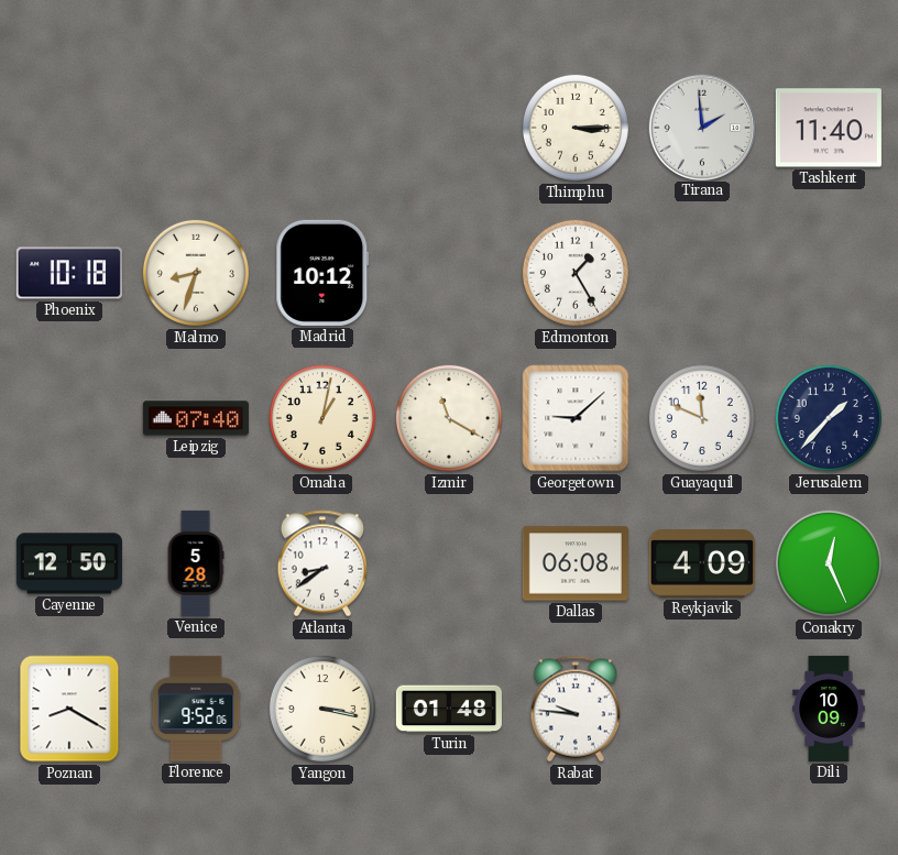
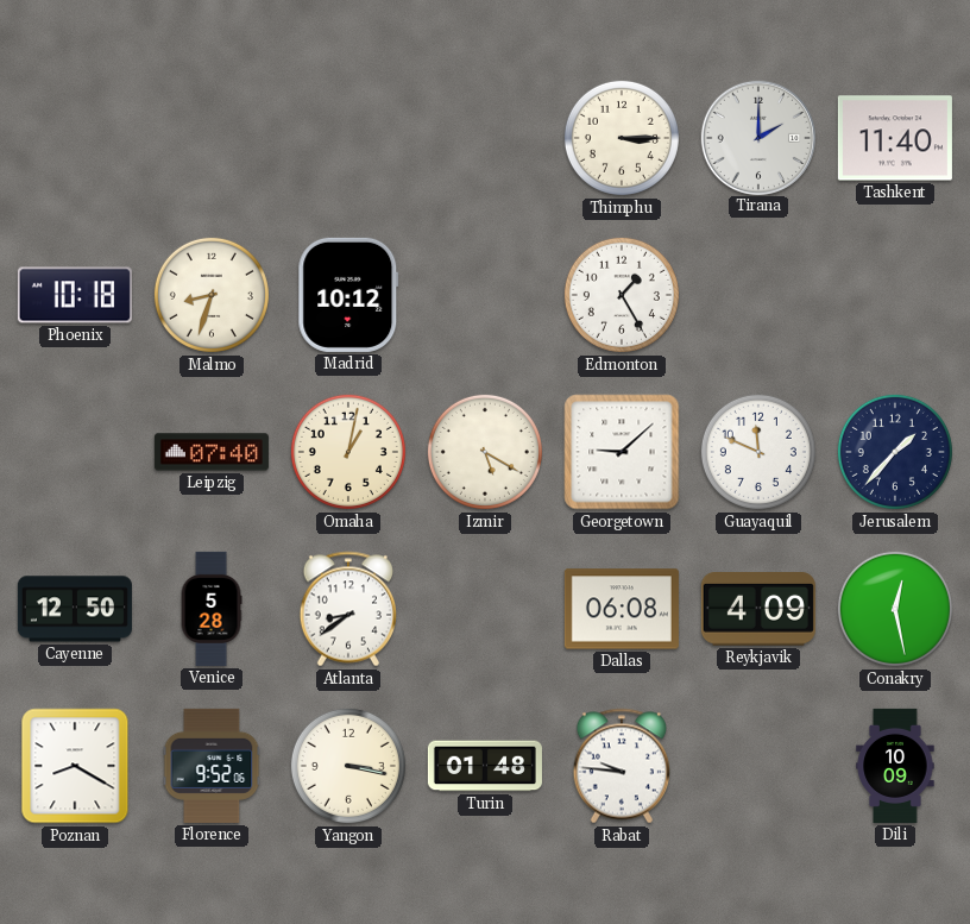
Tirana: 1:59 -> 2:00
Izmir: 11:20 -> 5:20
Conakry: 12:26 -> 12:28
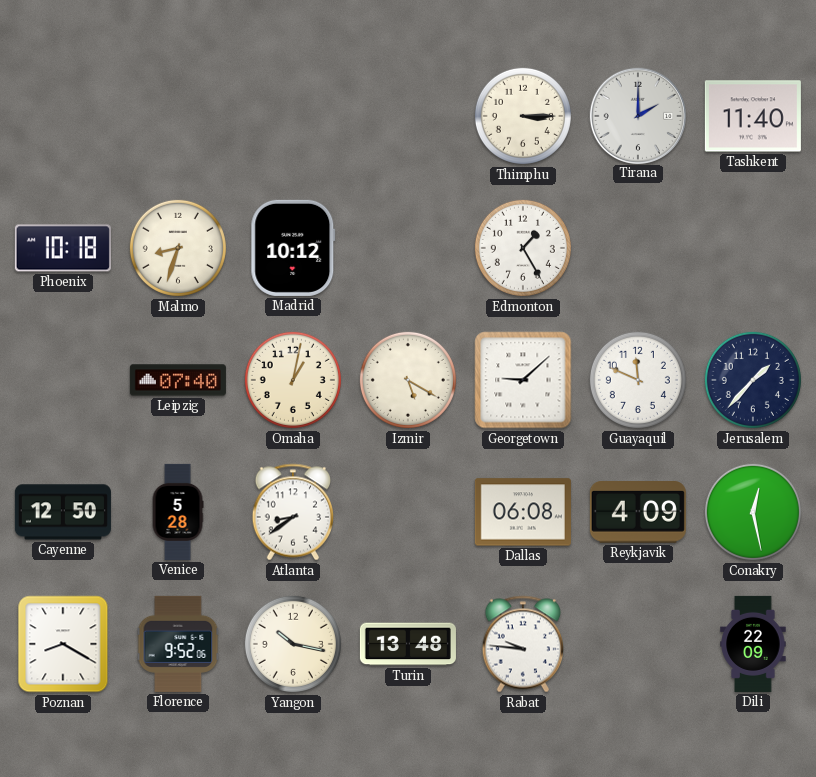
Yangon: 3:17 -> 10:17
Turin: 01:48 -> 13:48
Dili: 10:09 -> 22:09
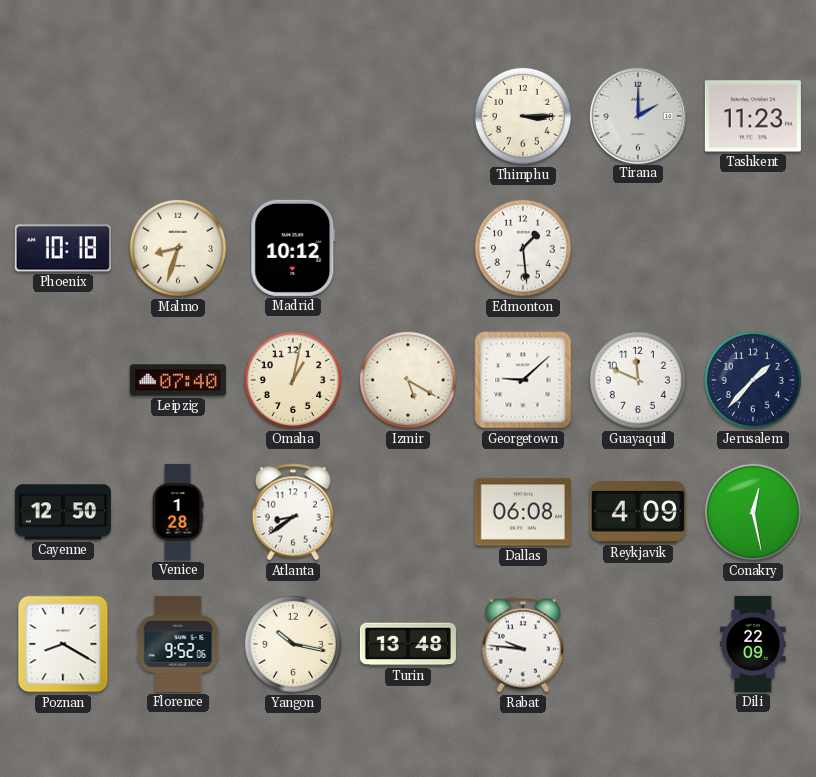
Tashkent: 11:40 -> 11:23
Edmonton: 1:25 -> 1:29
Venice: 5:28 -> 1:28
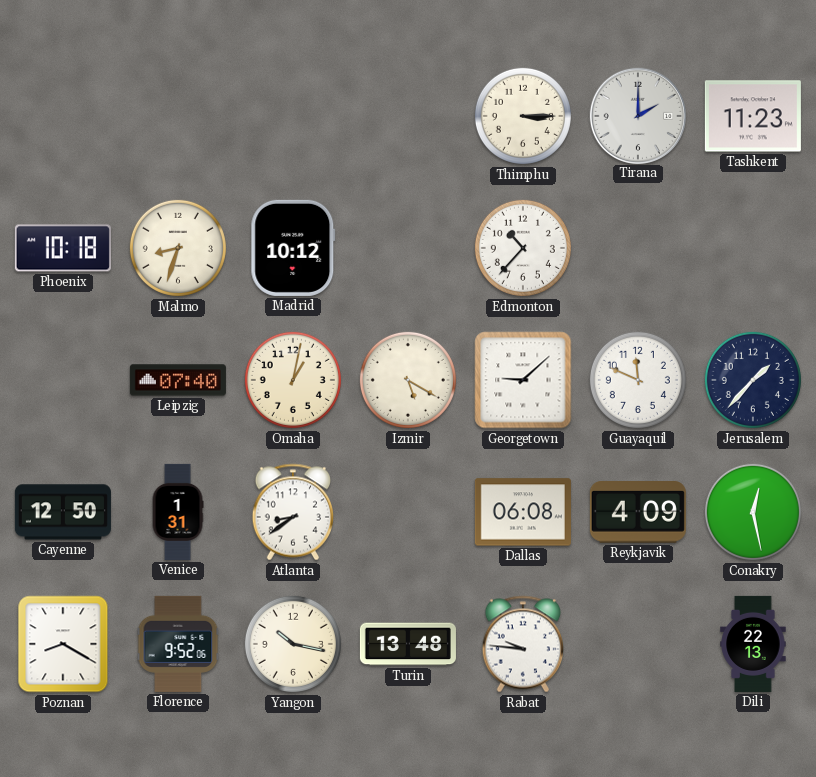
Edmonton: 1:29 -> 10:37
Venice: 1:28 -> 1:31
Dili: 22:09 -> 22:13
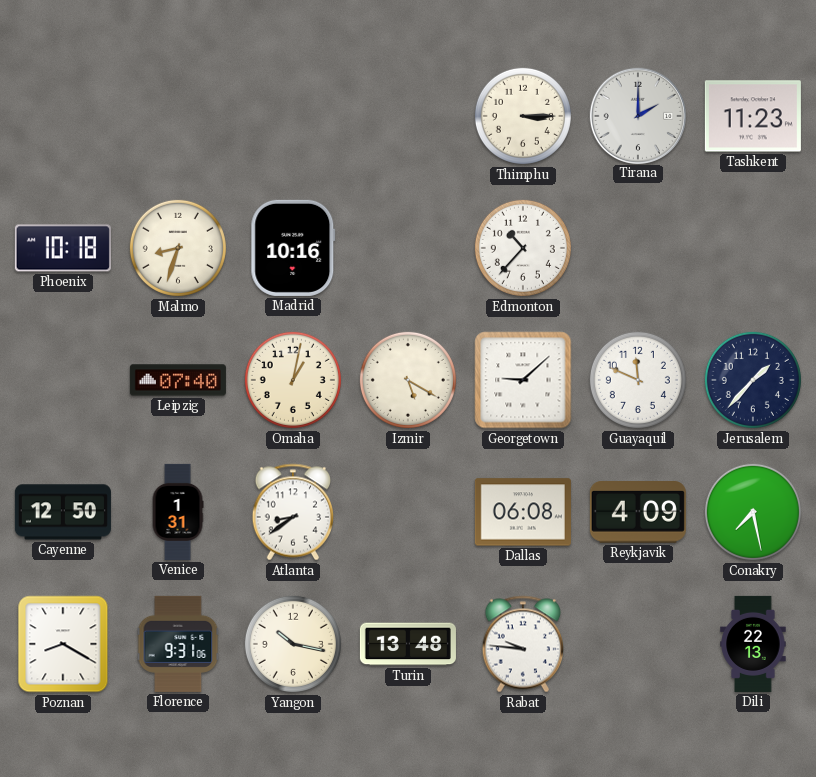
Madrid: 10:12 -> 10:16
Conakry: 12:28 -> 7:28
Florence: 9:52 -> 9:31
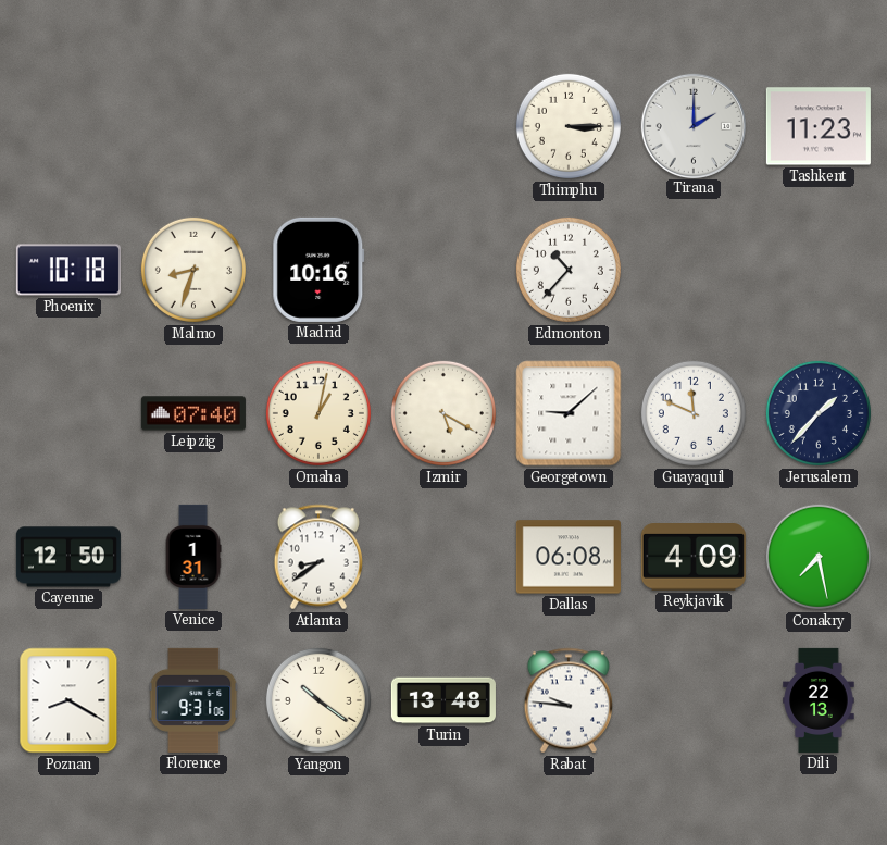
Yangon: 10:17 -> 10:21
